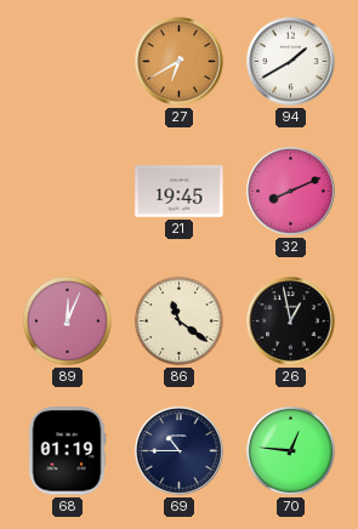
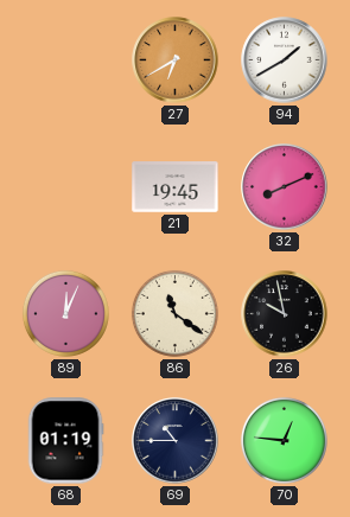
26: 12:58 -> 9:58
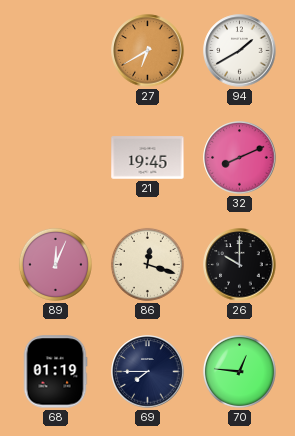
86: 11:21 -> 12:18
26: 9:58 -> 10:00
69: 10:45 -> 7:45
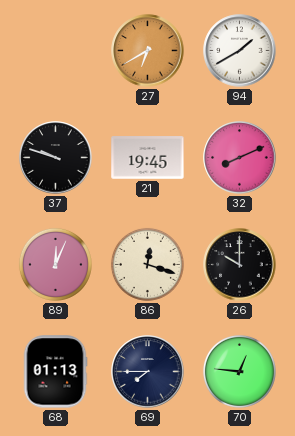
37: none -> 9:48
68: 01:19 -> 01:13
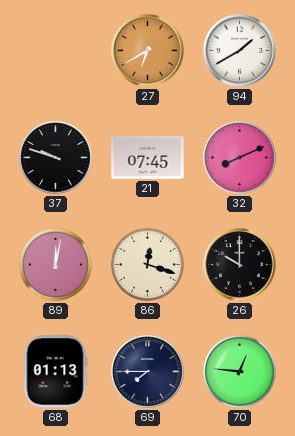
21: 19:45 -> 07:45
89: 12:04 -> 12:02
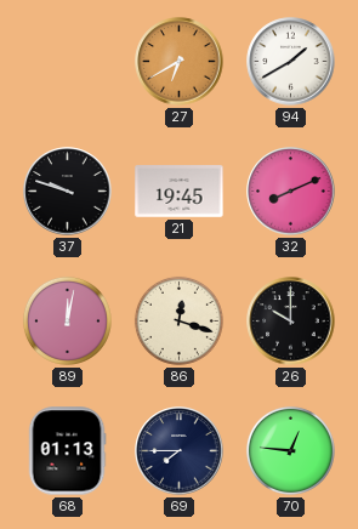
21: 07:45 -> 19:45
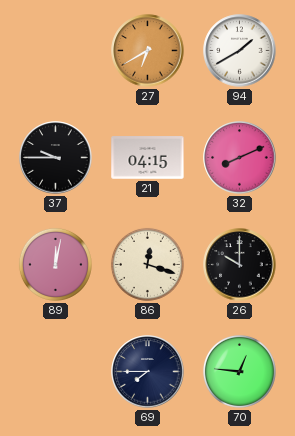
37: 9:48 -> 9:45
21: 19:45 -> 04:15
68: 01:13 -> none
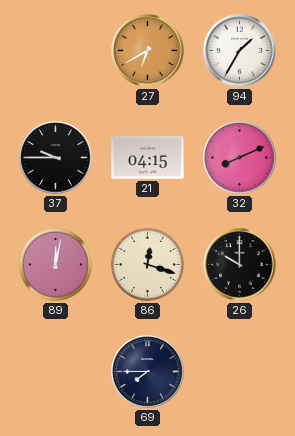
94: 1:40 -> 1:35
70: 12:46 -> none
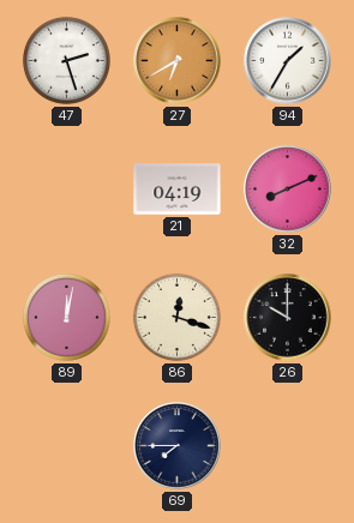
47: none -> 2:27
37: 9:45 -> none
21: 04:15 -> 04:19
